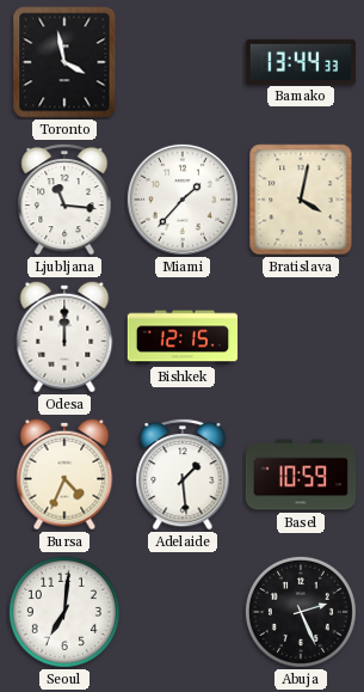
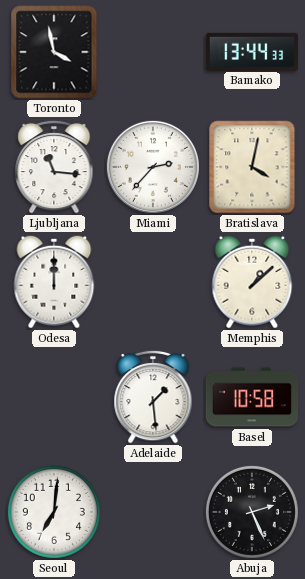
Miami: 1:37 -> 2:37
Bishkek: 12:15 -> none
Memphis: none -> 1:08
Bursa: 4:34 -> none
Basel: 10:59 -> 10:58
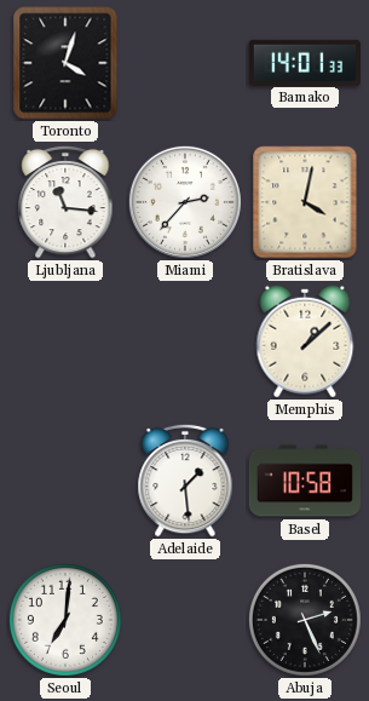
Toronto: 3:58 -> 4:03
Bamako: 13:44 -> 14:01
Odesa: 12:00 -> none
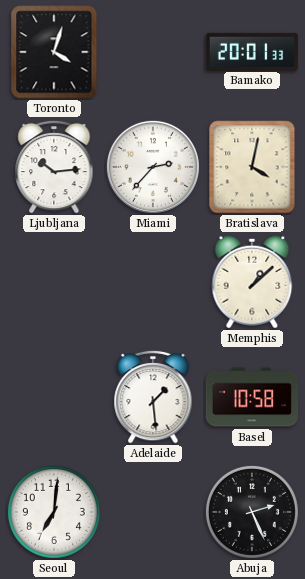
Bamako: 14:01 -> 20:01
Ljubljana: 11:16 -> 10:14
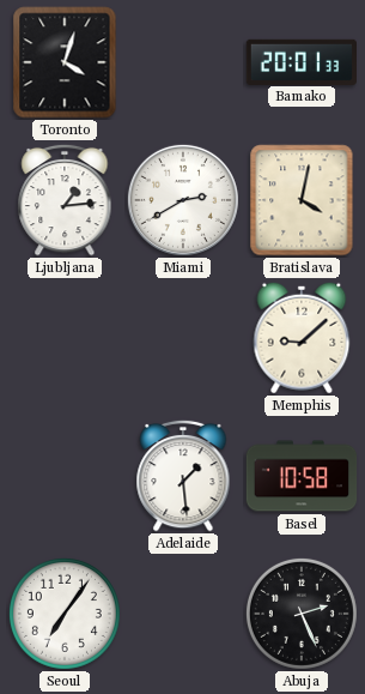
Ljubljana: 10:14 -> 1:14
Miami: 2:37 -> 2:40
Memphis: 1:08 -> 9:08
Seoul: 7:01 -> 7:06
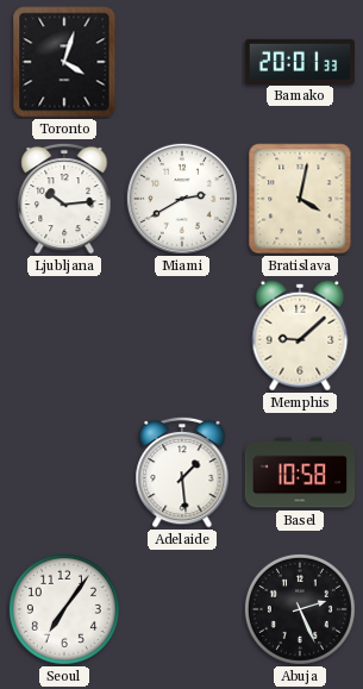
Ljubljana: 1:14 -> 10:14
